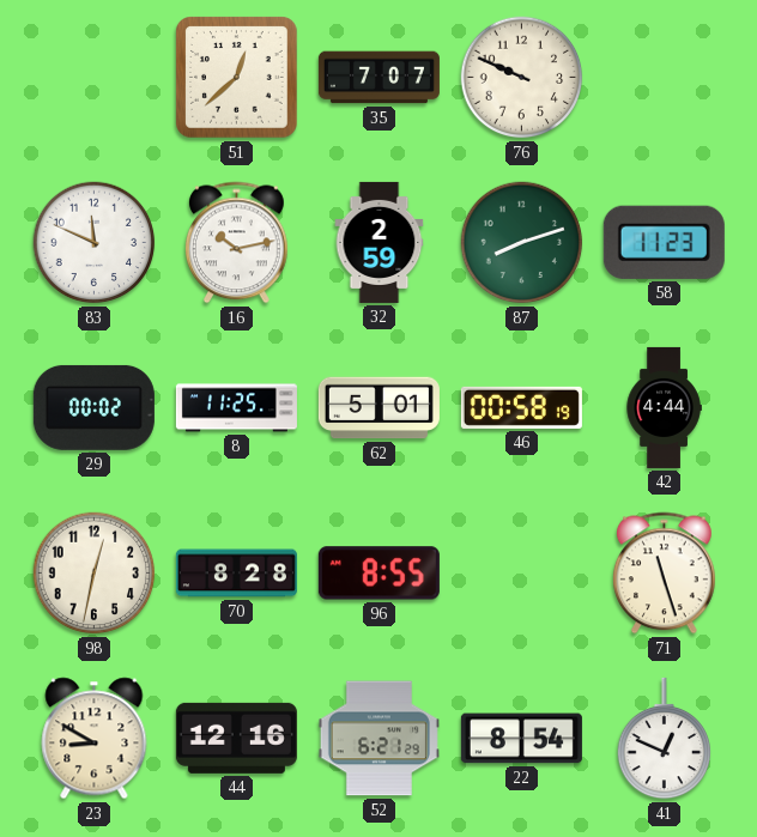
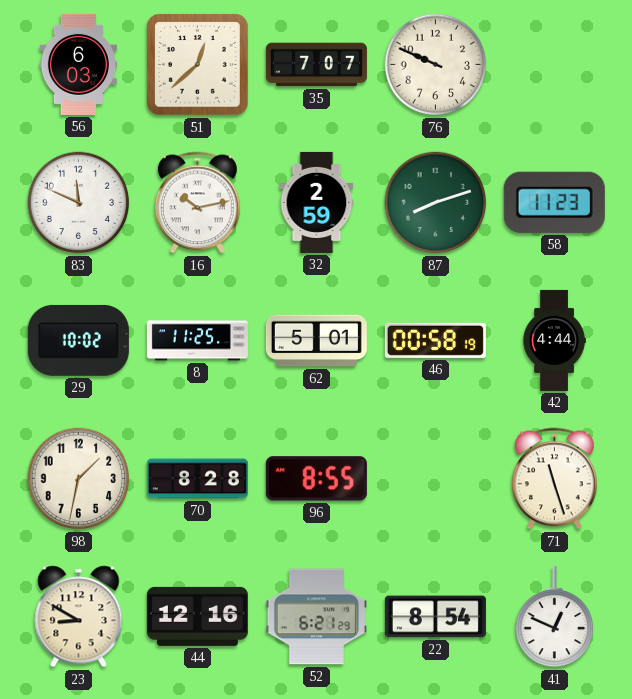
56: none -> 6:03
29: 00:02 -> 10:02
98: 12:32 -> 1:32
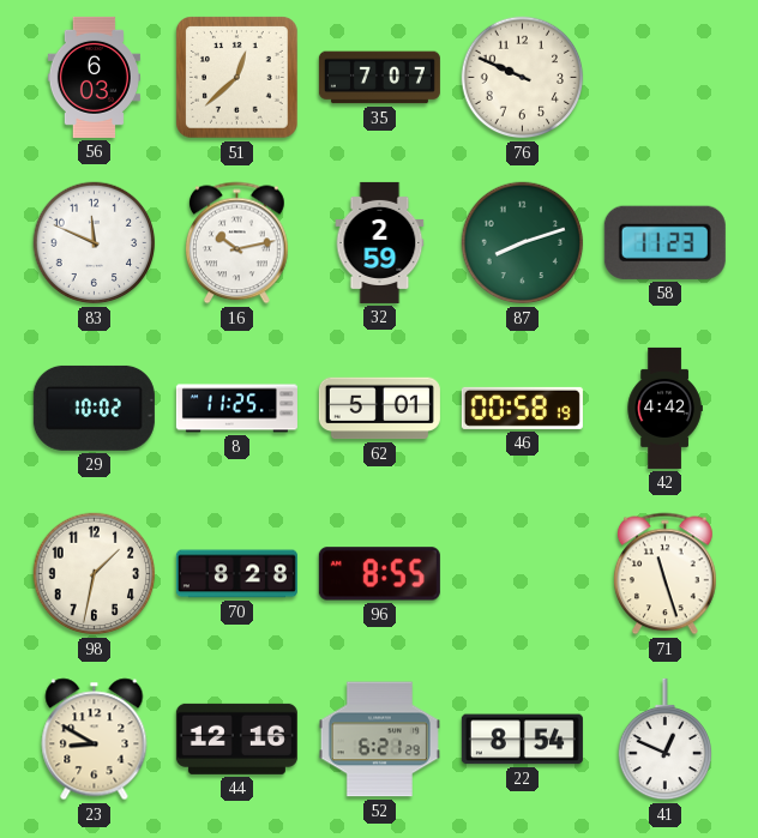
42: 4:44 -> 4:42
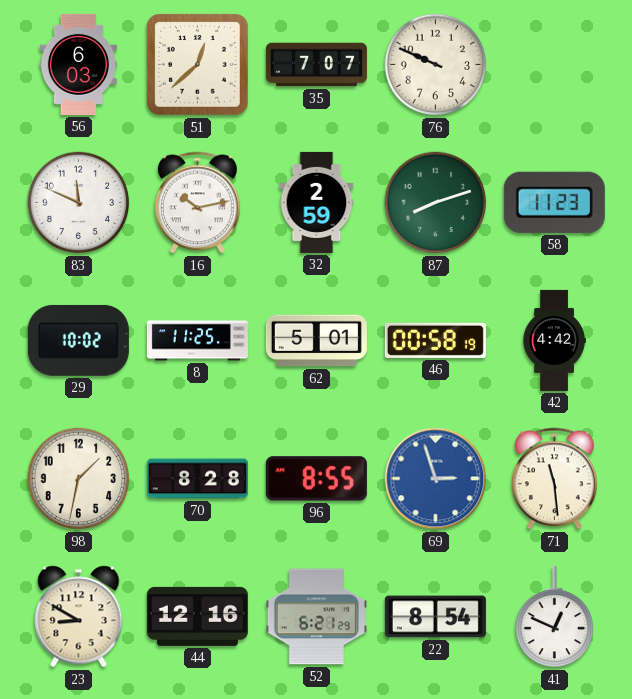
69: none -> 2:57
71: 11:27 -> 11:29
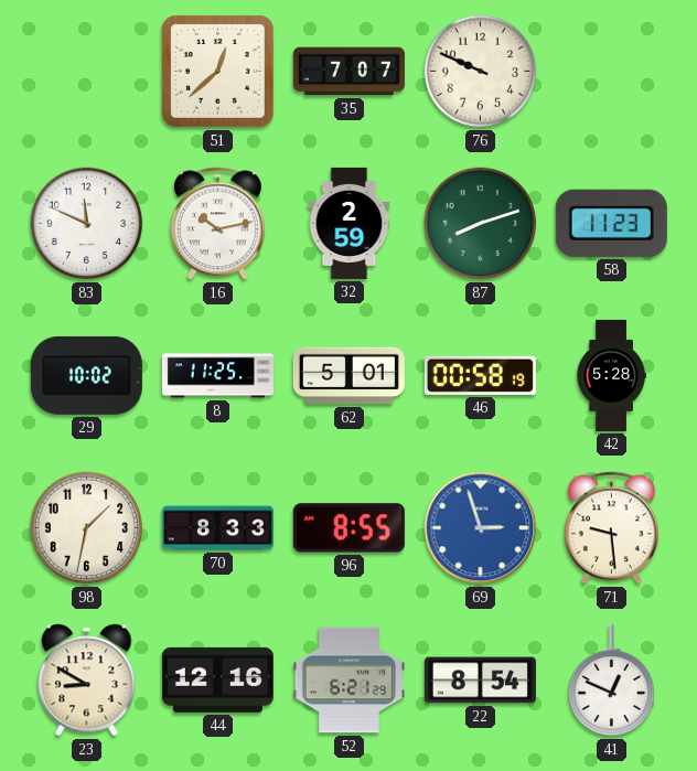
56: 6:03 -> none
42: 4:42 -> 5:28
70: 8:28 -> 8:33
71: 11:29 -> 9:29
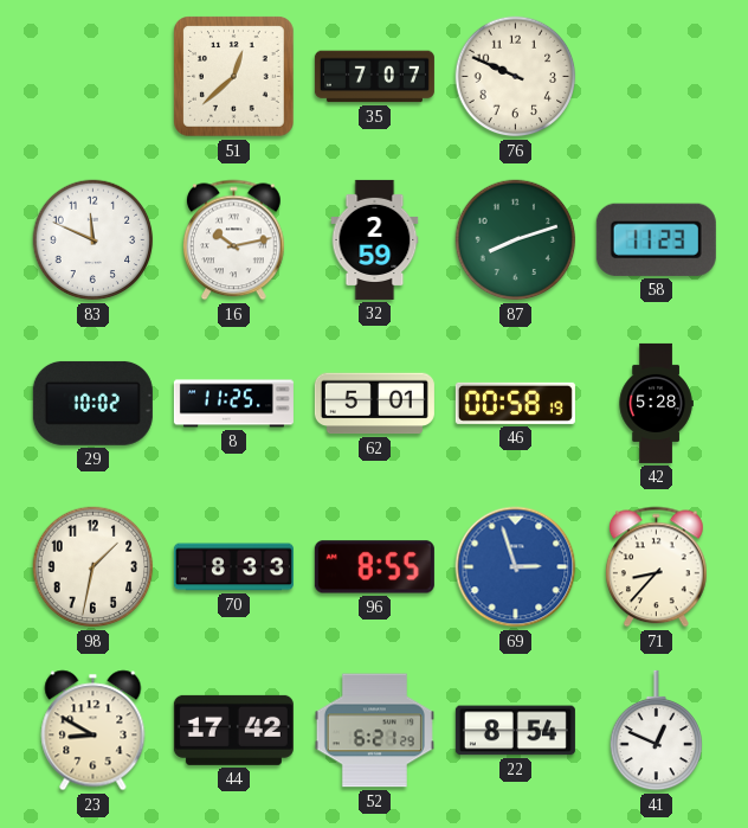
71: 9:29 -> 8:37
44: 12:16 -> 17:42
